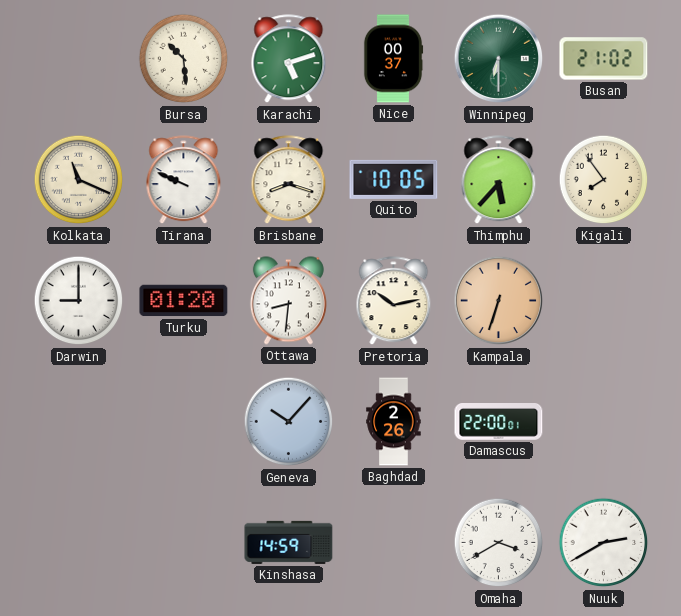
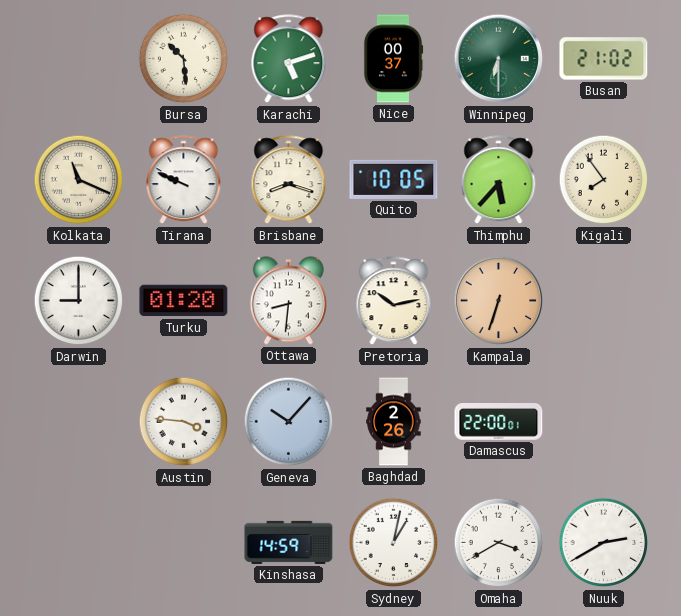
Austin: none -> 3:46
Sydney: none -> 1:02
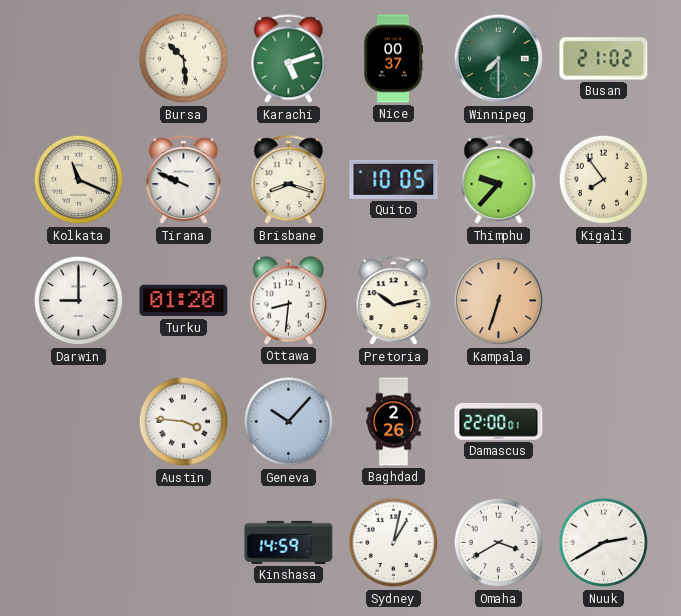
Winnipeg: 6:30 -> 7:30
Thimphu: 5:37 -> 9:37
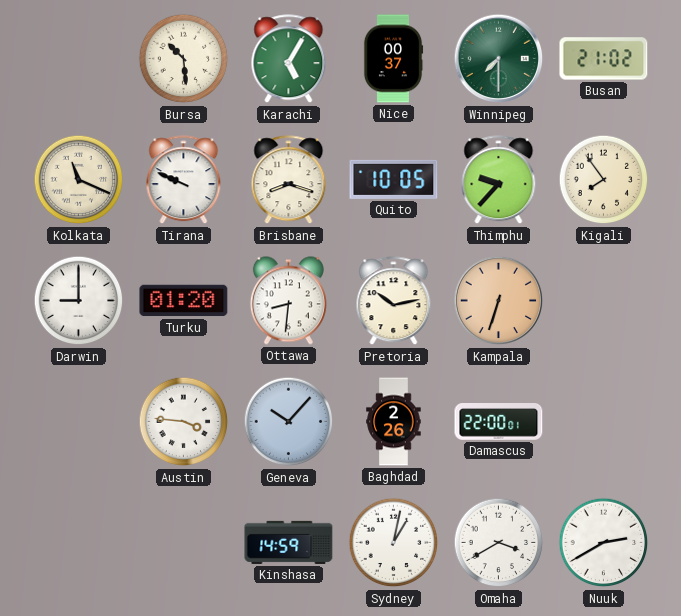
Karachi: 5:12 -> 5:05
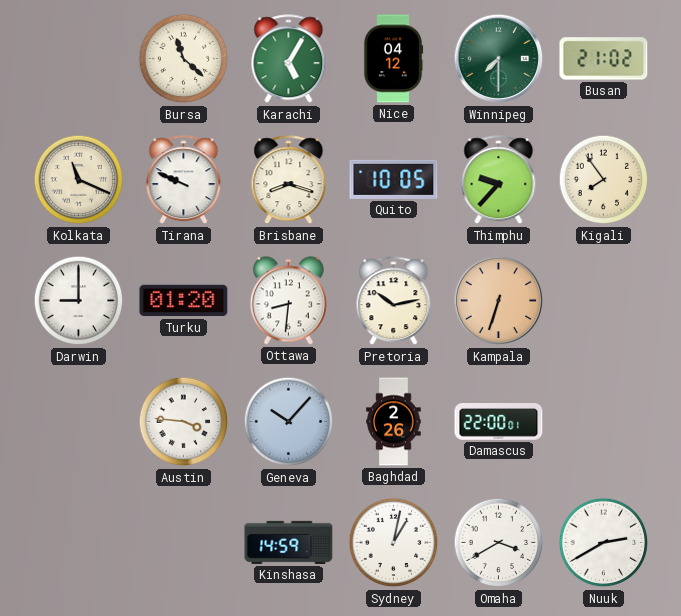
Bursa: 10:29 -> 11:22
Nice: 00:37 -> 04:12
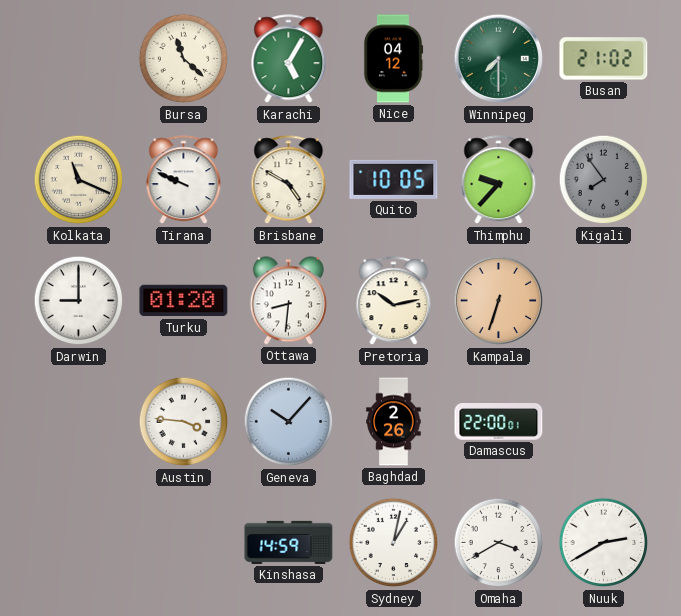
Brisbane: 8:18 -> 4:50
Kigali dial: cream -> grey
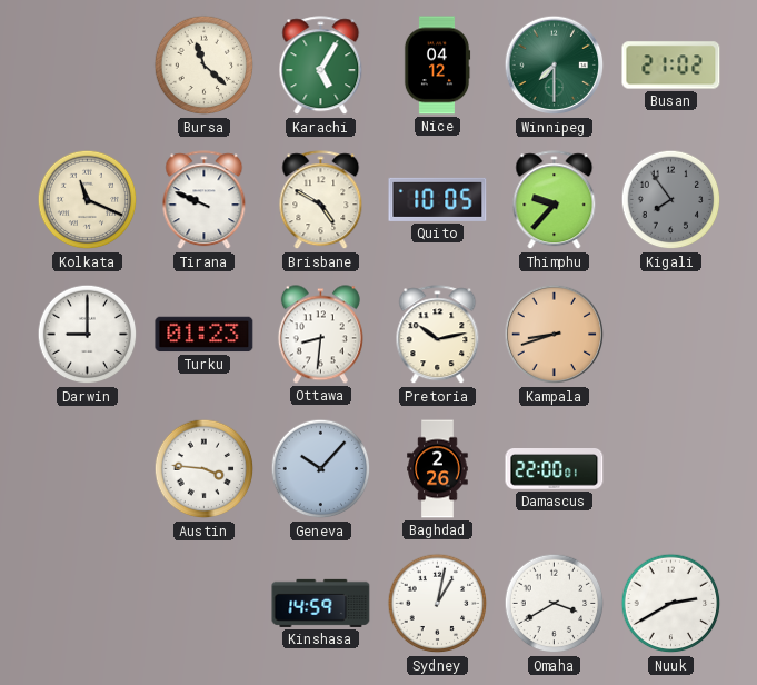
Turku: 01:20 -> 01:23
Kampala: 6:33 -> 8:42
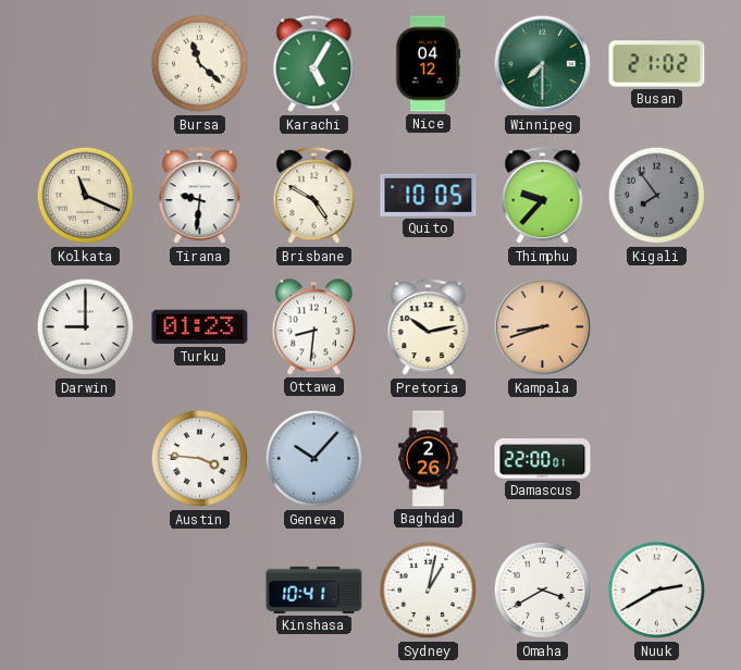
Tirana: 9:49 -> 9:31
Kinshasa: 14:59 -> 10:41
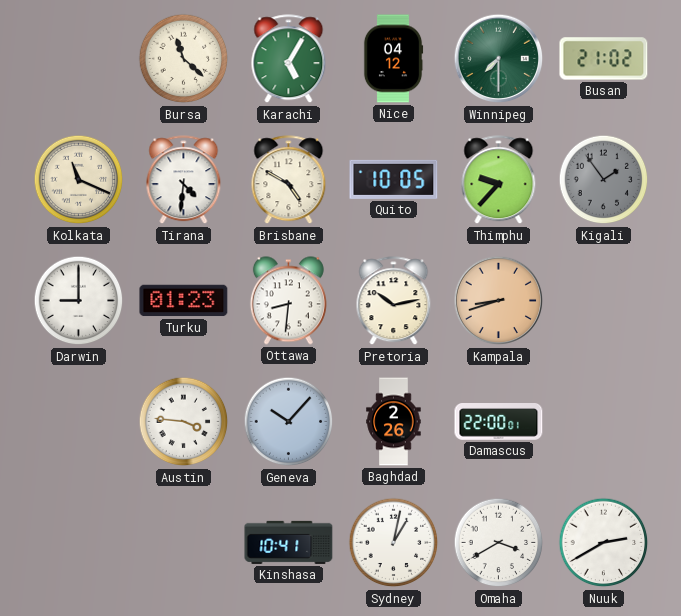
Tirana: 9:31 -> 4:31
Kigali: 7:54 -> 1:54
